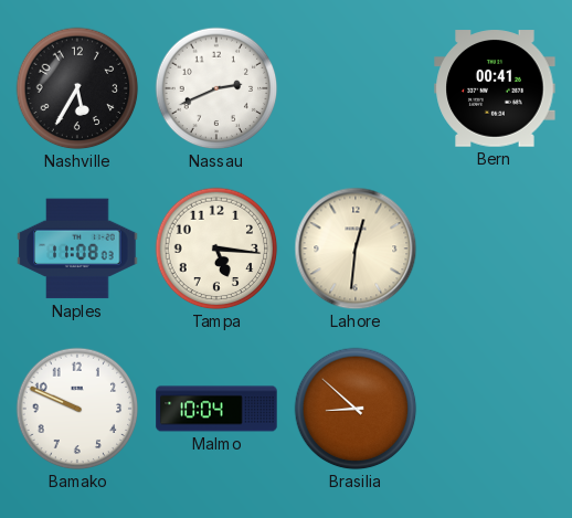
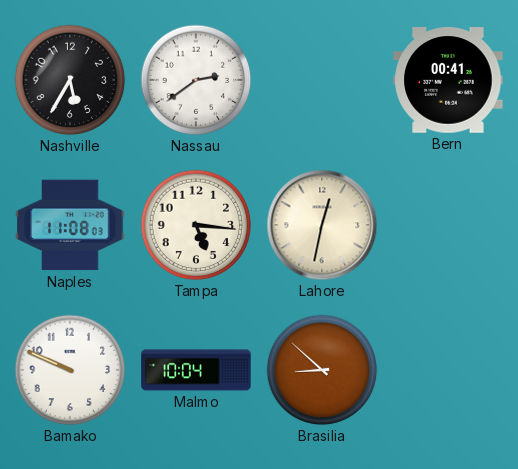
Nassau: 2:41 -> 2:39
Lahore: 12:31 -> 12:32
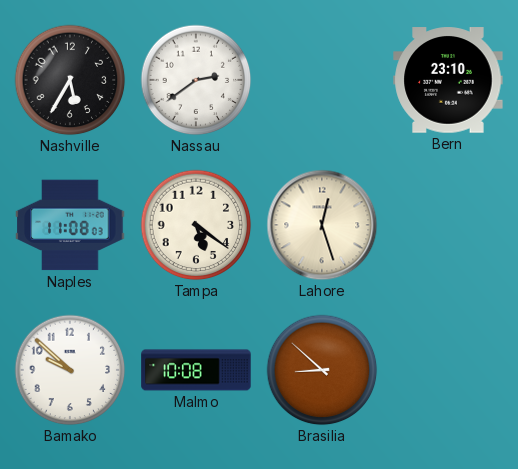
Bern: 00:41 -> 23:10
Tampa: 5:16 -> 5:21
Lahore: 12:32 -> 12:27
Bamako: 9:49 -> 9:52
Malmo: 10:04 -> 10:08
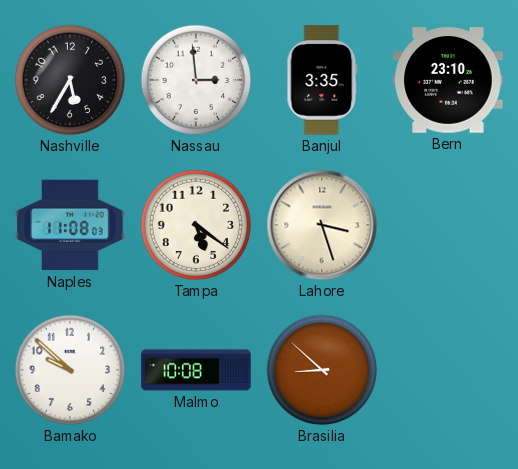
Nassau: 2:39 -> 2:59
Banjul: none -> 3:35
Lahore: 12:27 -> 3:27
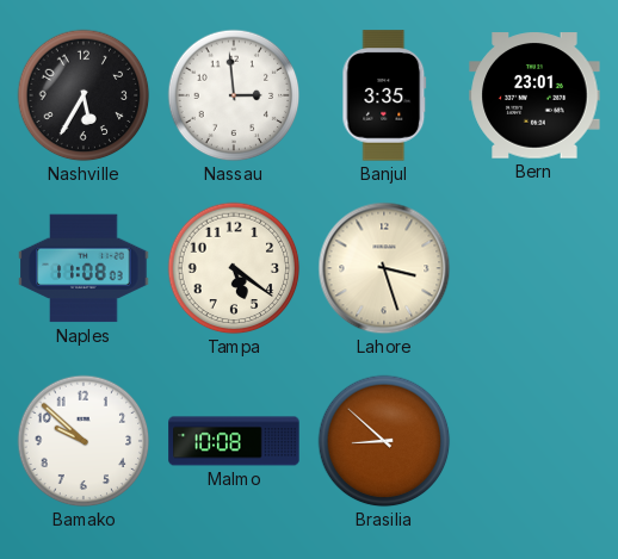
Bern: 23:10 -> 23:01
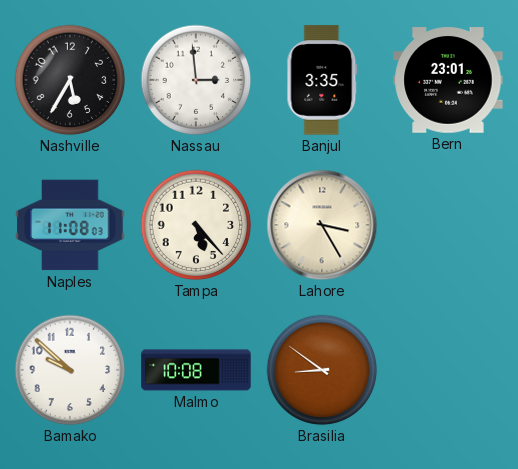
Tampa: 5:21 -> 5:23
Lahore: 3:27 -> 3:25
Brasilia: 8:52 -> 8:51
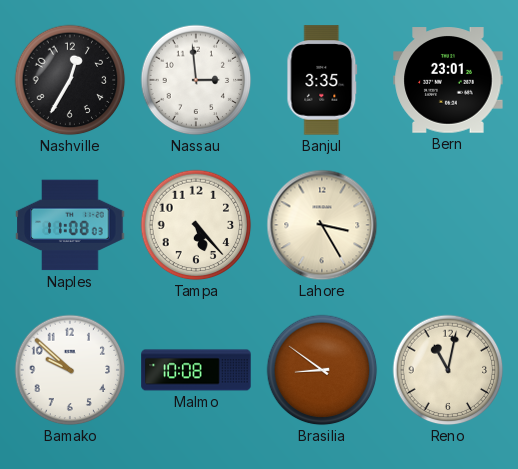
Nashville: 5:35 -> 12:35
Reno: none -> 11:02
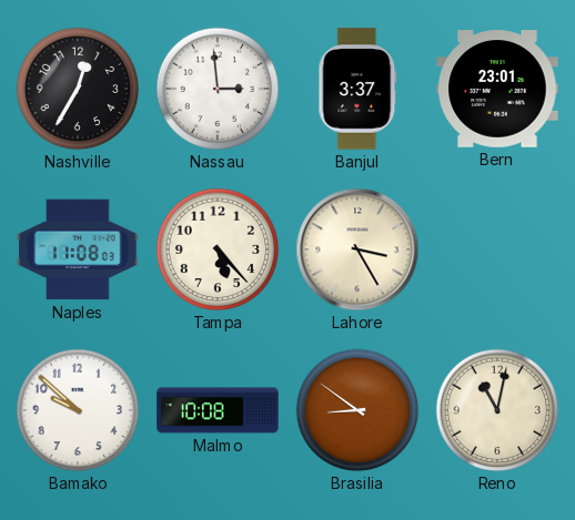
Banjul: 3:35 -> 3:37
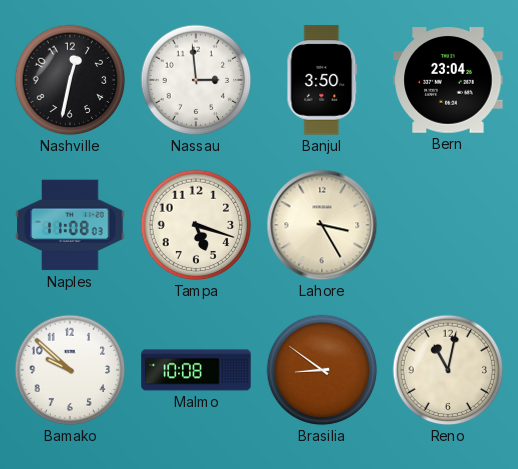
Nashville: 12:35 -> 12:32
Banjul: 3:37 -> 3:50
Bern: 23:01 -> 23:04
Tampa: 5:23 -> 5:18
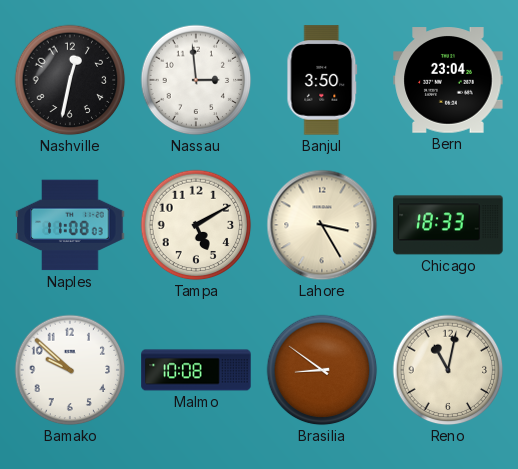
Tampa: 5:18 -> 5:10
Chicago: none -> 18:33
